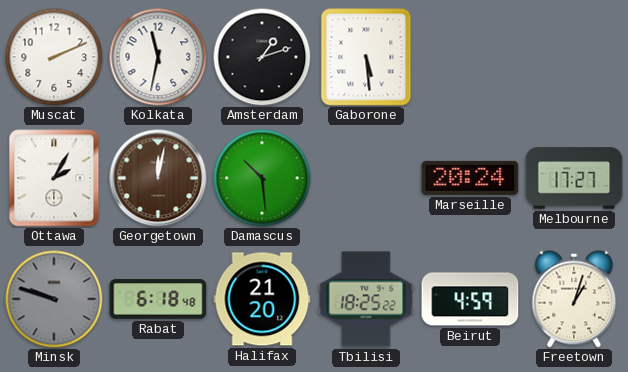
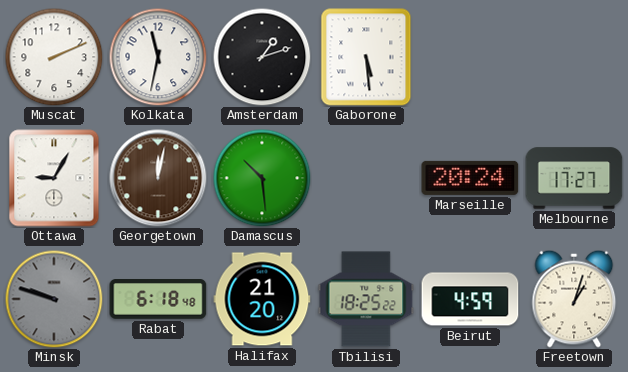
Ottawa: 2:05 -> 9:05
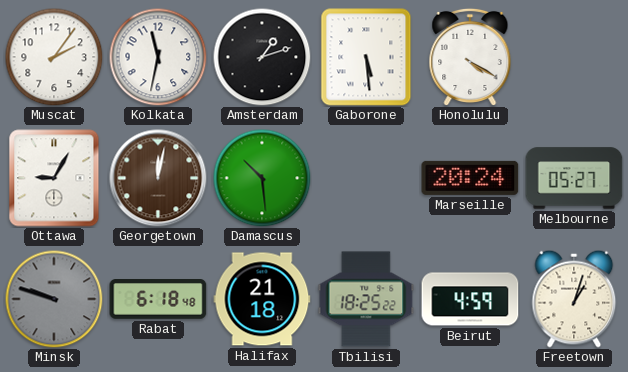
Muscat: 2:11 -> 2:06
Honolulu: none -> 4:20
Melbourne: 17:27 -> 05:27
Halifax: 21:20 -> 21:18
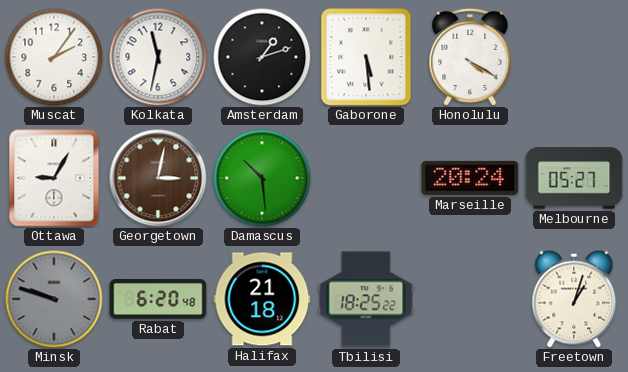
Georgetown: 12:02 -> 3:02
Rabat: 6:18 -> 6:20
Beirut: 4:59 -> none
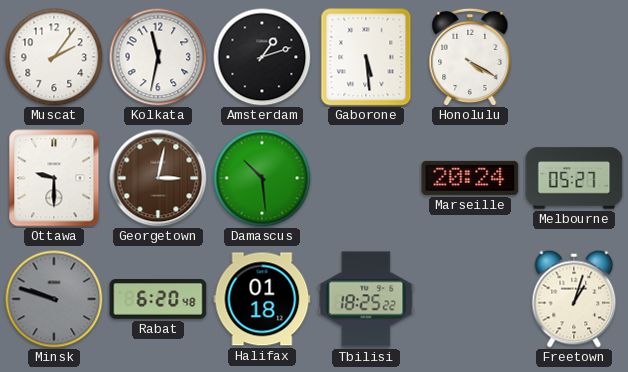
Ottawa: 9:05 -> 9:30
Halifax: 21:18 -> 01:18
